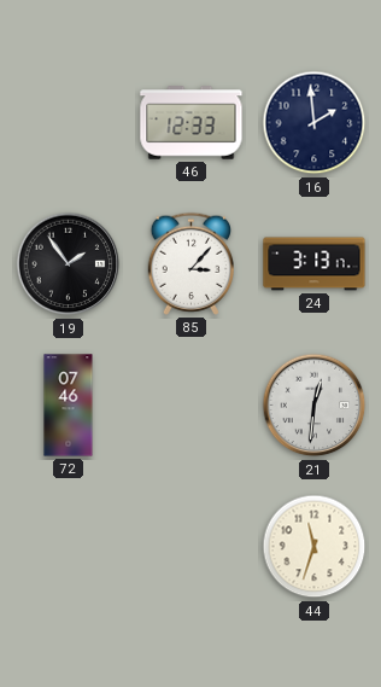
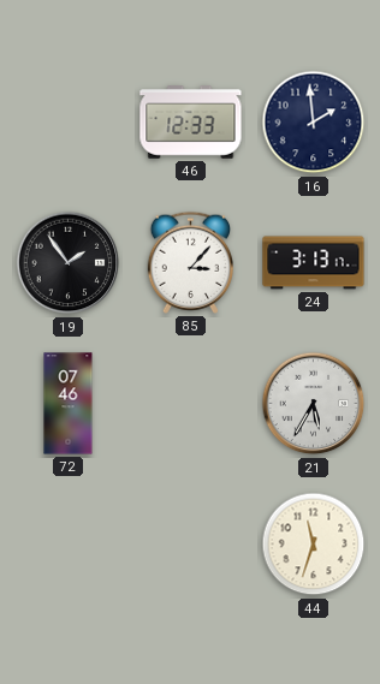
21: 12:31 -> 5:35
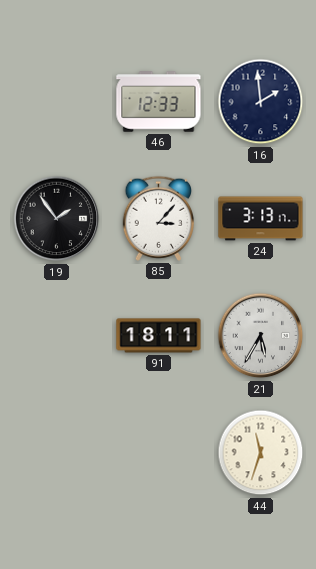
72: 07:46 -> none
91: none -> 18:11
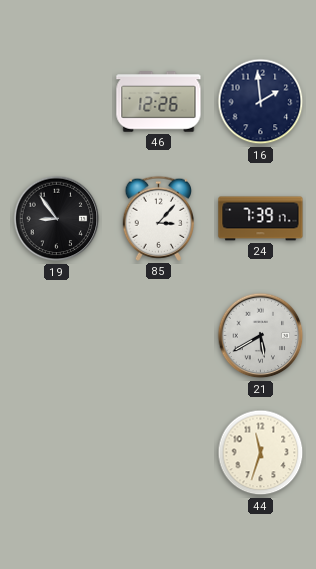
46: 12:33 -> 12:26
19: 1:54 -> 8:54
24: 3:13 -> 7:39
91: 18:11 -> none
21: 5:35 -> 5:40
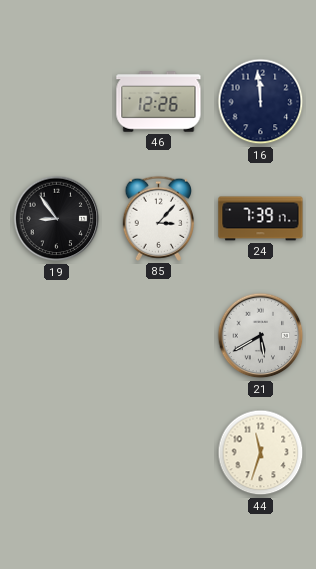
16: 1:59 -> 11:59
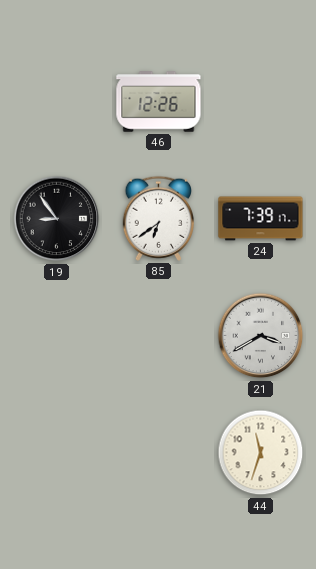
16: 11:59 -> none
85: 3:07 -> 6:39
21: 5:40 -> 3:40
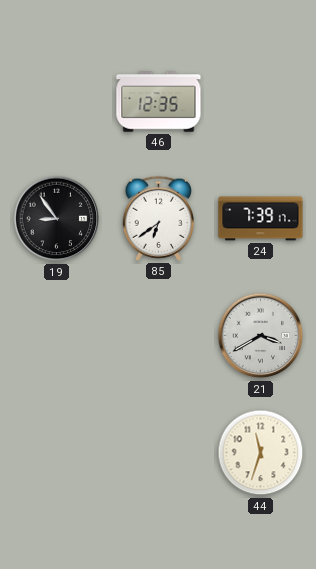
46: 12:26 -> 12:35
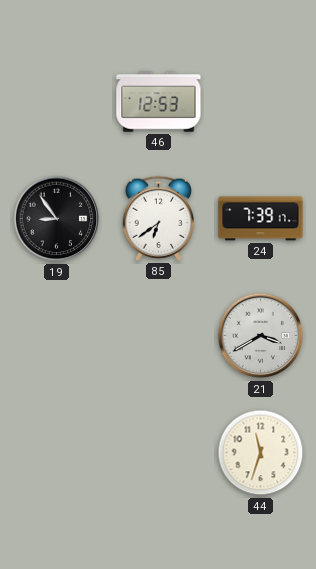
46: 12:35 -> 12:53
